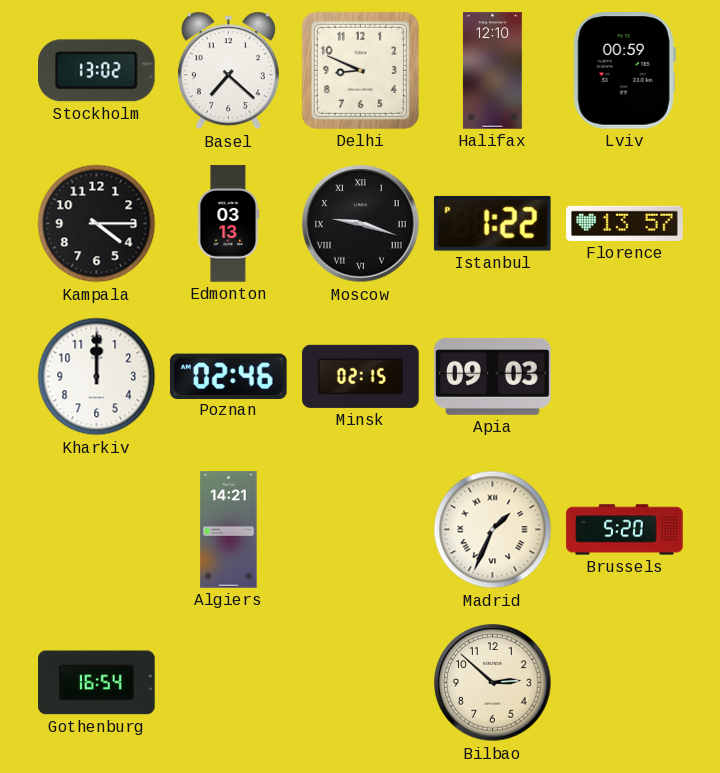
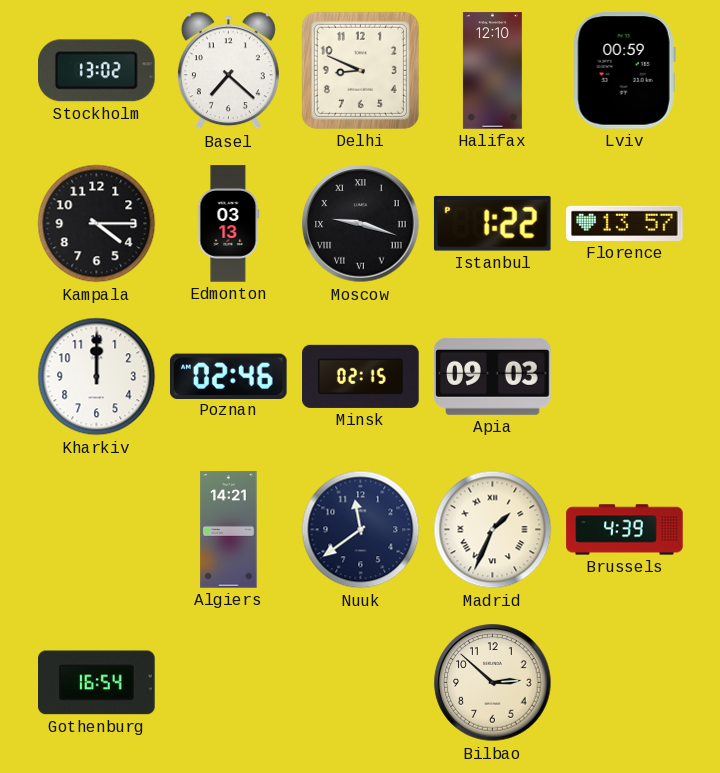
Nuuk: none -> 11:39
Brussels: 5:20 -> 4:39
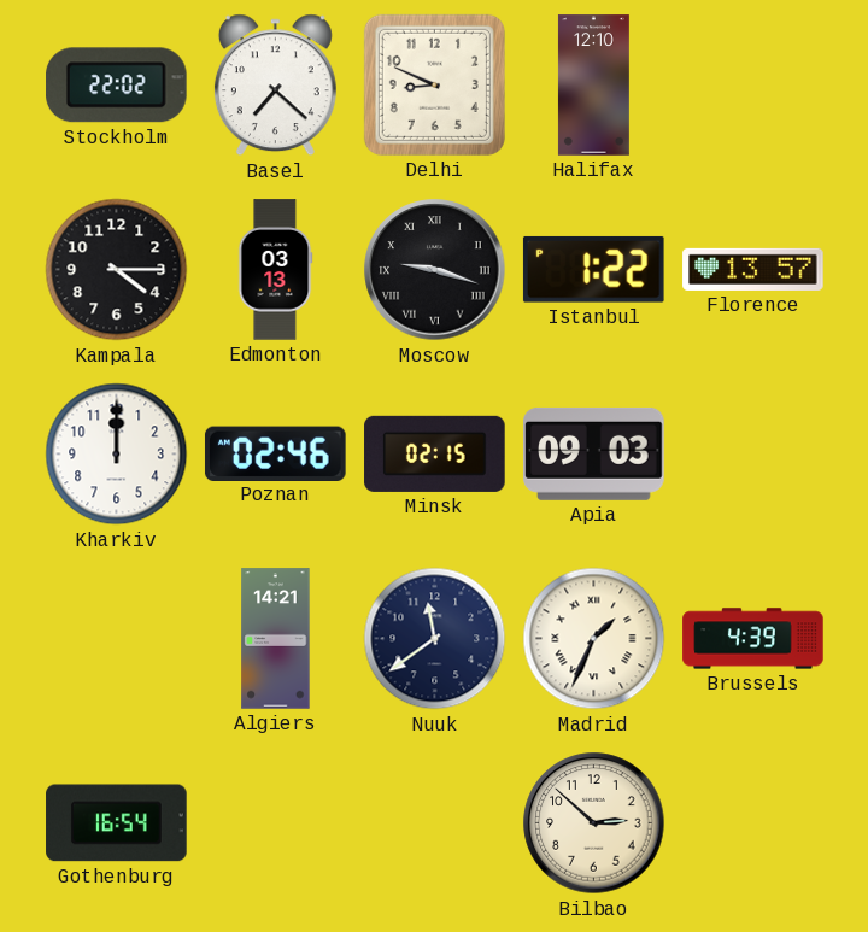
Stockholm: 13:02 -> 22:02
Lviv: 00:59 -> none
